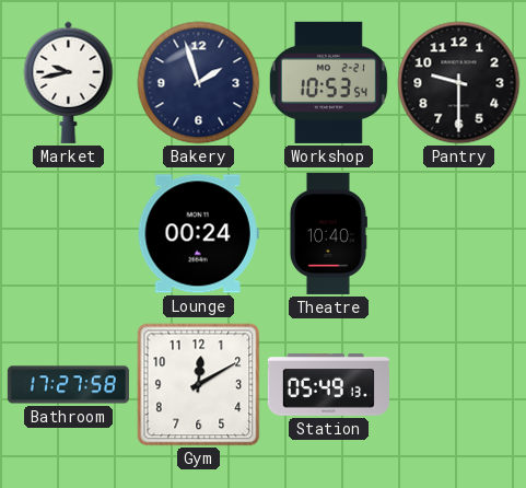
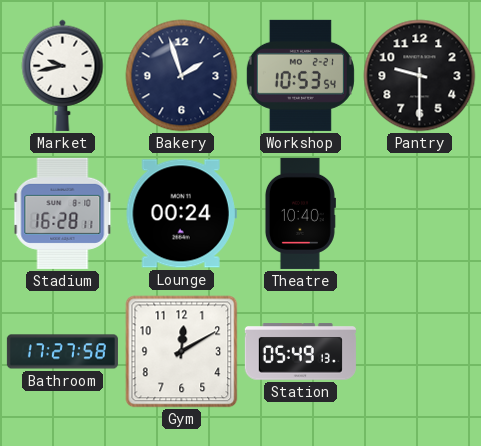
Stadium: none -> 16:28
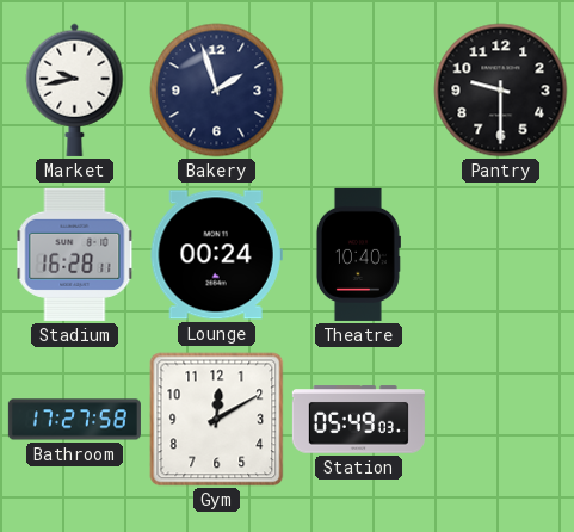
Workshop: 10:53 -> none
Station: 05:49:13 -> 05:49:03
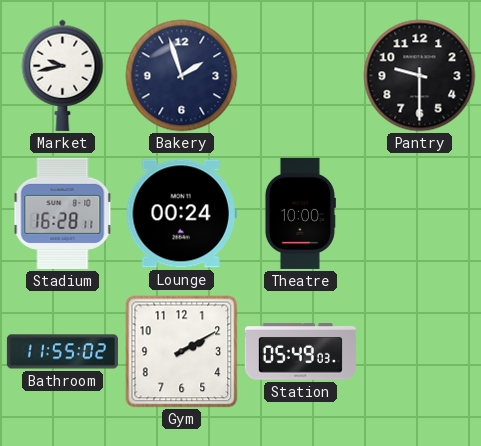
Theatre: 10:40 -> 10:00
Bathroom: 17:27 -> 11:55
Gym: 12:10 -> 2:10
